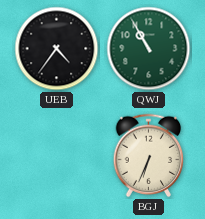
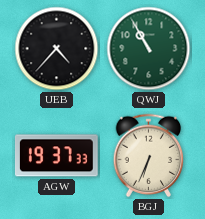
UEB: 4:36 -> 4:37
AGW: none -> 19:37
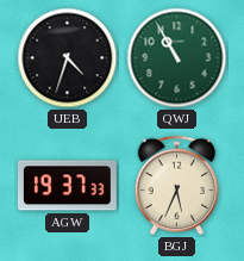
UEB: 4:37 -> 4:33
BGJ: 6:34 -> 5:34
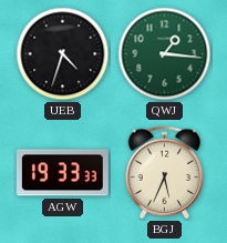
QWJ: 10:55 -> 1:16
AGW: 19:37 -> 19:33
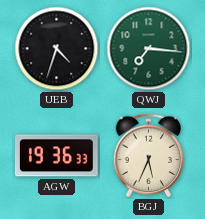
QWJ: 1:16 -> 7:16
AGW: 19:33 -> 19:36
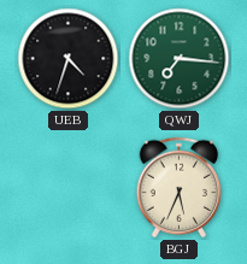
AGW: 19:36 -> none
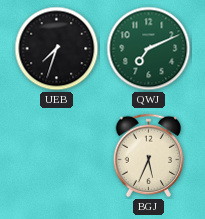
UEB: 4:33 -> 7:33
QWJ: 7:16 -> 7:11
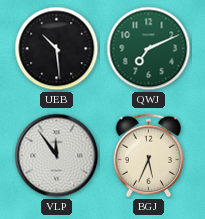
UEB: 7:33 -> 10:29
VLP: none -> 11:54
